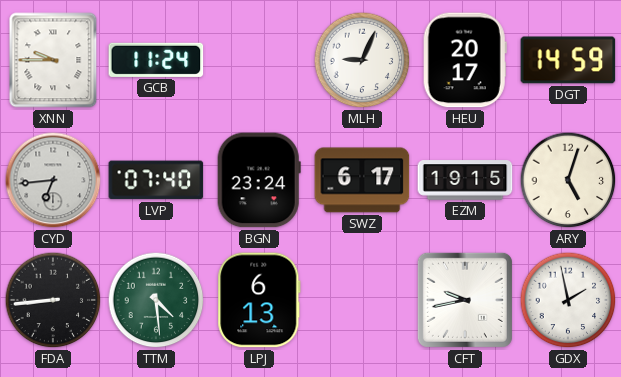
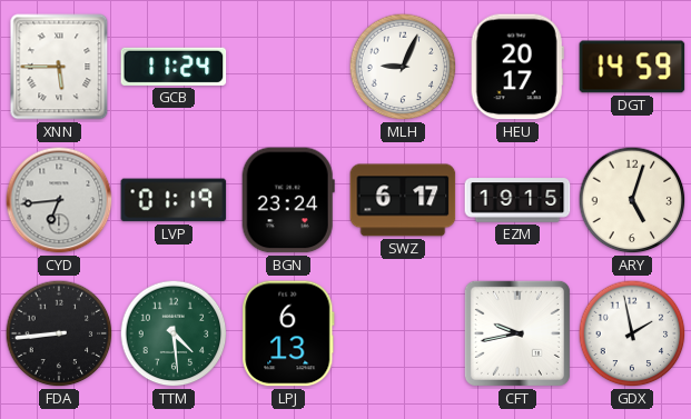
XNN: 9:45 -> 5:45
LVP: 07:40 -> 01:19
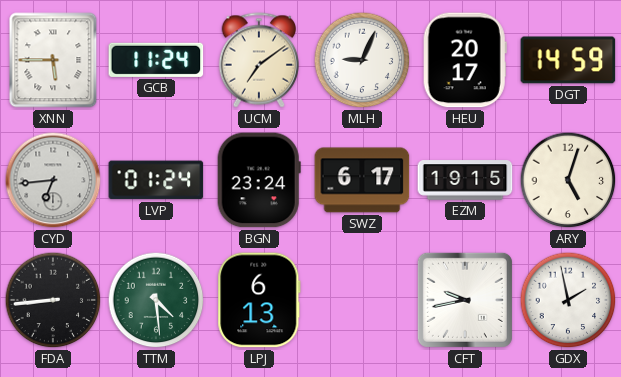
UCM: none -> 7:09
LVP: 01:19 -> 01:24
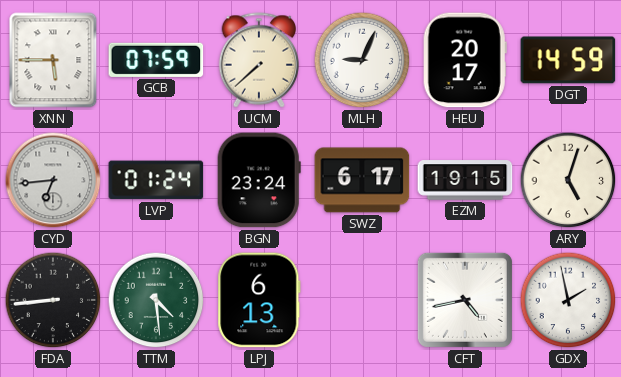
GCB: 11:24 -> 07:59
UCM: 7:09 -> 7:38
CFT: 9:43 -> 4:43
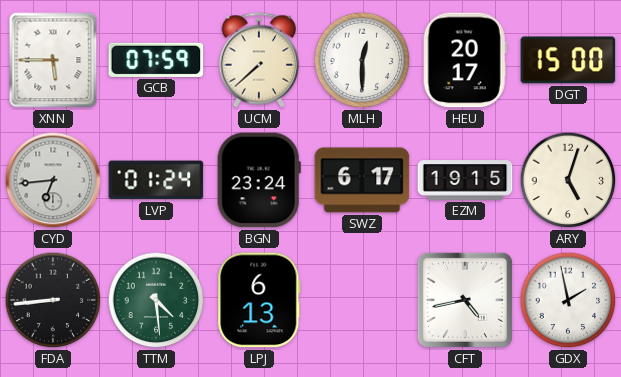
MLH: 9:04 -> 12:30
DGT: 14:59 -> 15:00
